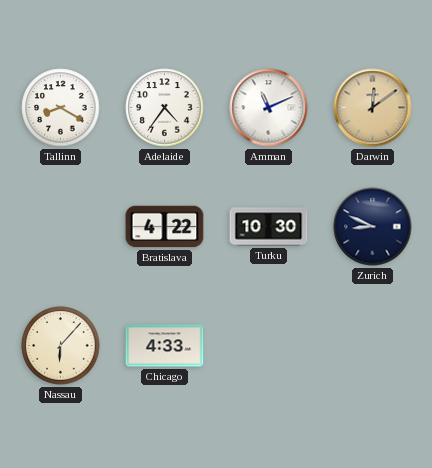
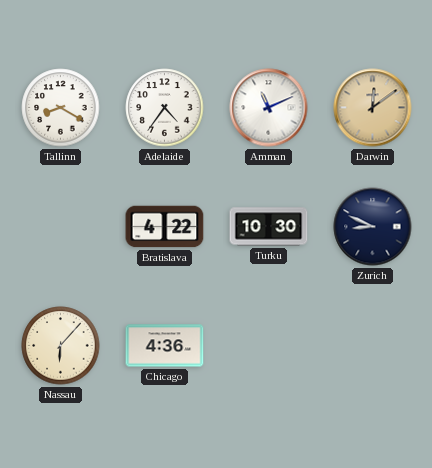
Chicago: 4:33 -> 4:36
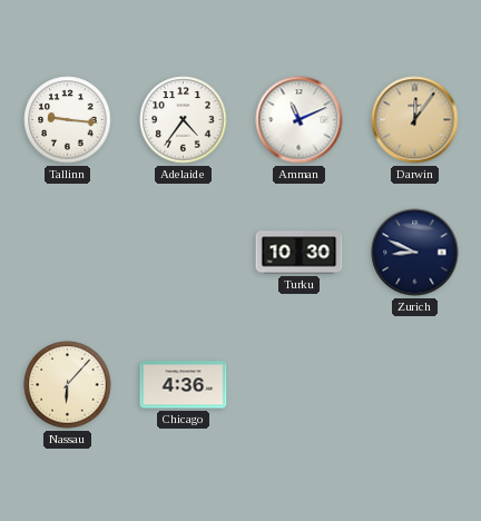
Tallinn: 8:20 -> 9:16
Darwin: 12:09 -> 12:06
Bratislava: 4:22 -> none
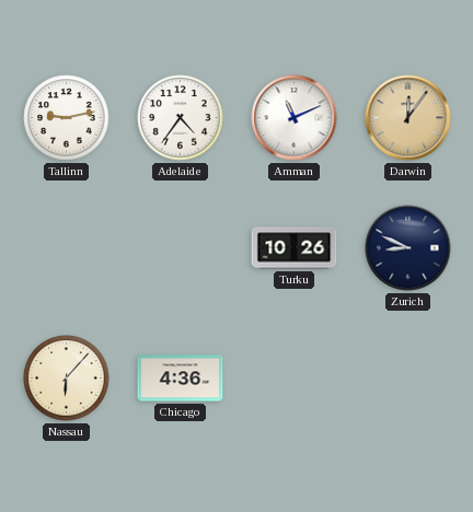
Tallinn: 9:16 -> 9:13
Turku: 10:30 -> 10:26
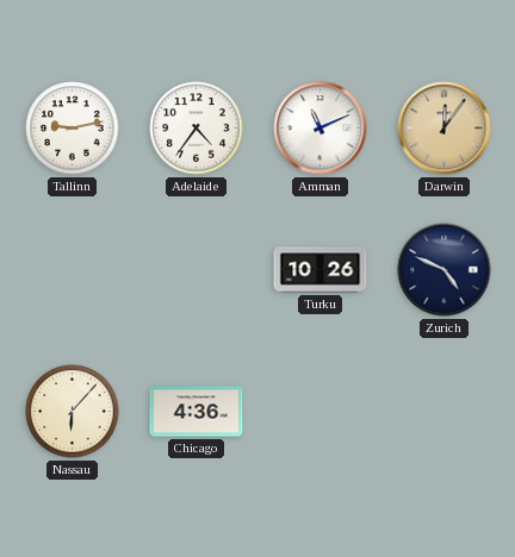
Zurich: 8:49 -> 4:49
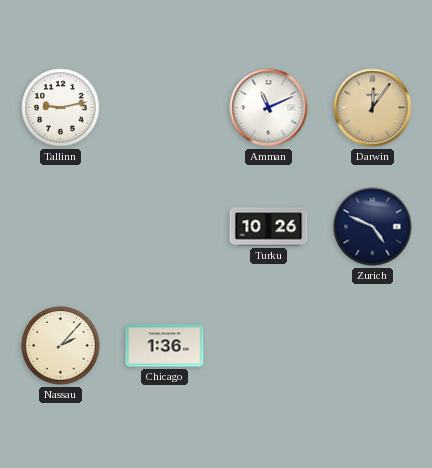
Adelaide: 4:36 -> none
Nassau: 6:07 -> 2:07
Chicago: 4:36 -> 1:36
